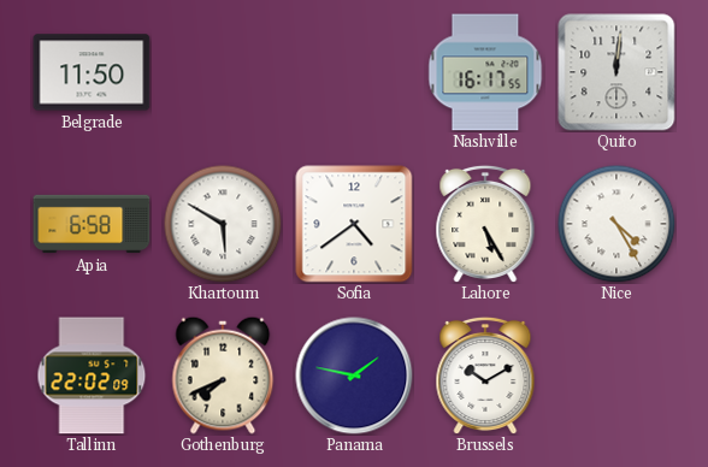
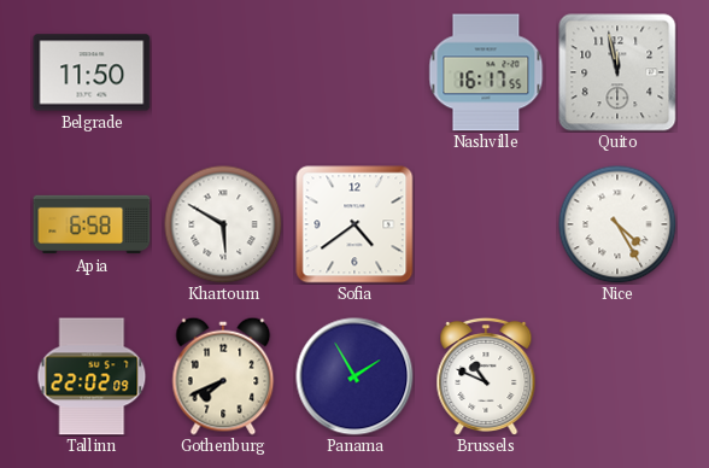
Quito: 12:01 -> 11:58
Lahore: 5:25 -> none
Panama: 1:47 -> 1:55
Brussels: 10:10 -> 10:49
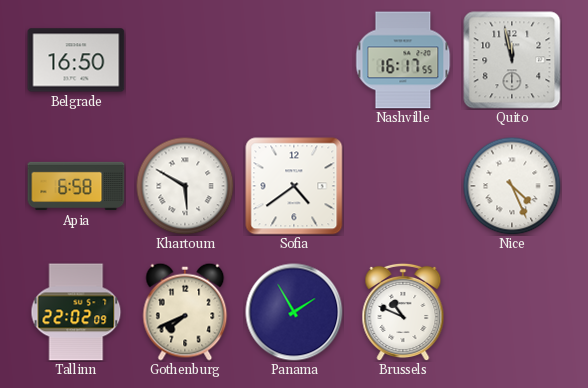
Belgrade: 11:50 -> 16:50
Nice: 4:25 -> 4:26
